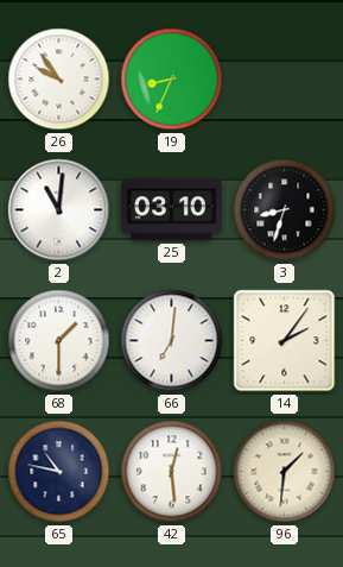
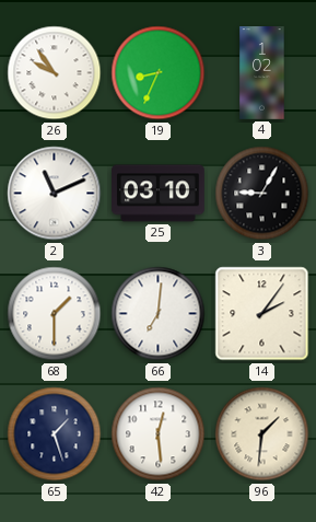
4: none -> 1:02
2: 11:01 -> 11:11
3: 8:33 -> 9:05
65: 10:47 -> 1:27
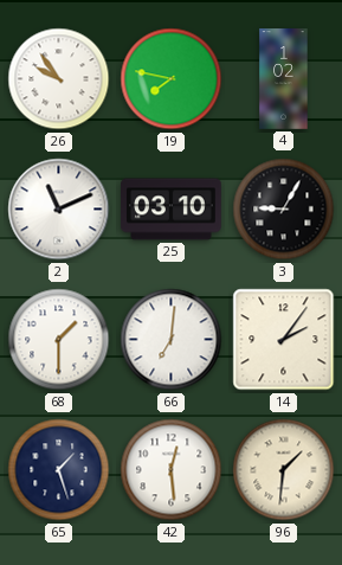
19: 8:34 -> 7:47
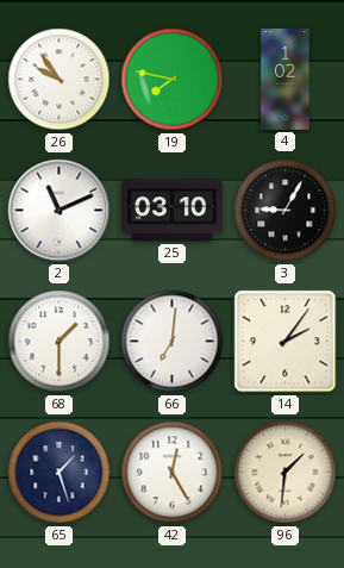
42: 12:29 -> 12:25
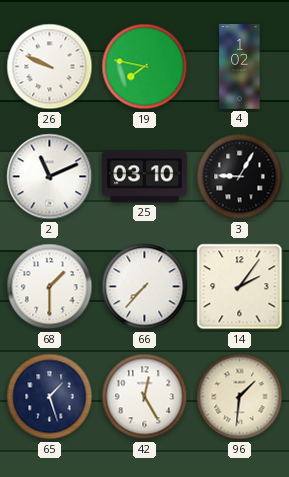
26: 9:54 -> 9:49
66: 7:01 -> 7:37
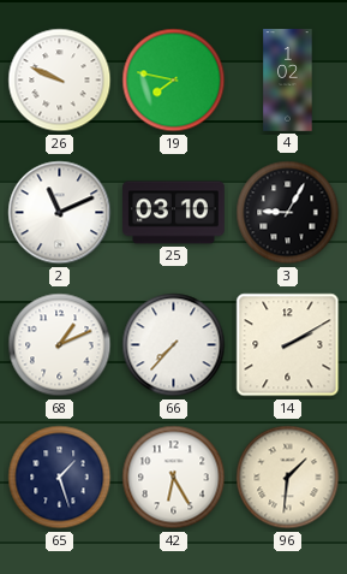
68: 1:30 -> 1:11
14: 2:06 -> 2:10
42: 12:25 -> 6:25
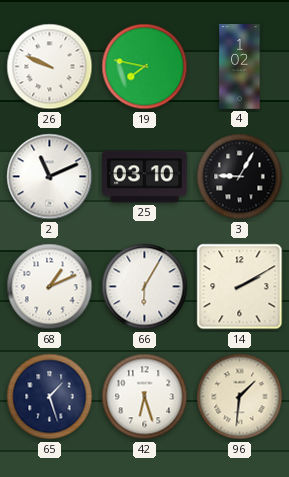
66: 7:37 -> 6:05
42: 6:25 -> 6:27
